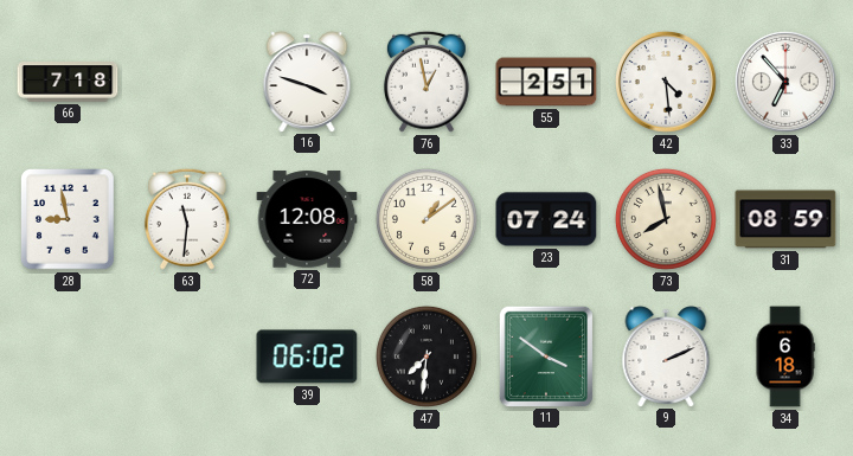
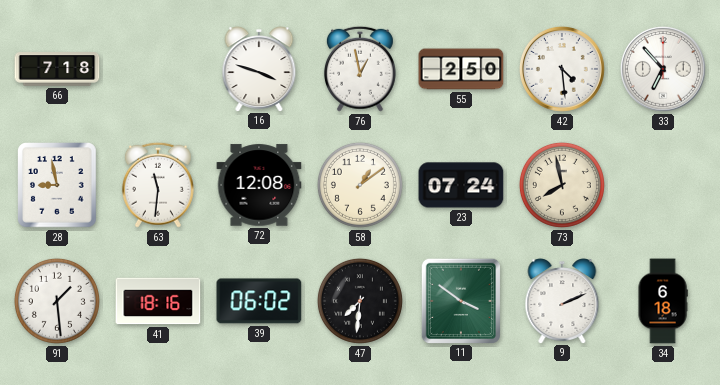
55: 2:51 -> 2:50
31: 08:59 -> none
91: none -> 1:29
41: none -> 18:16
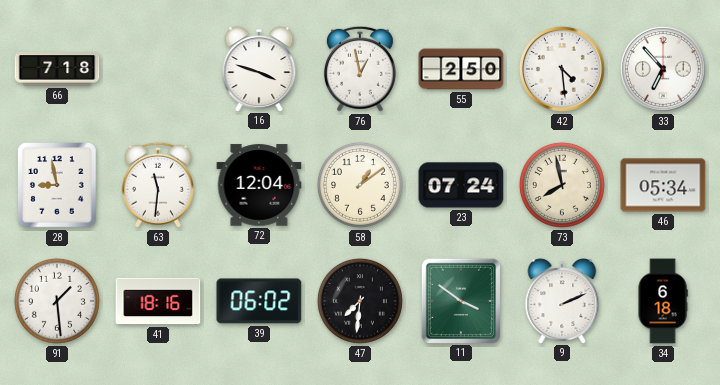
72: 12:08 -> 12:04
46: none -> 05:34
